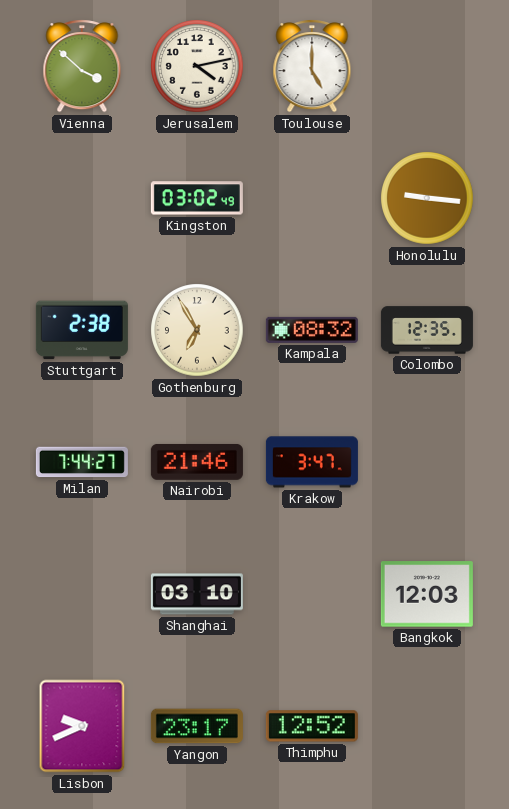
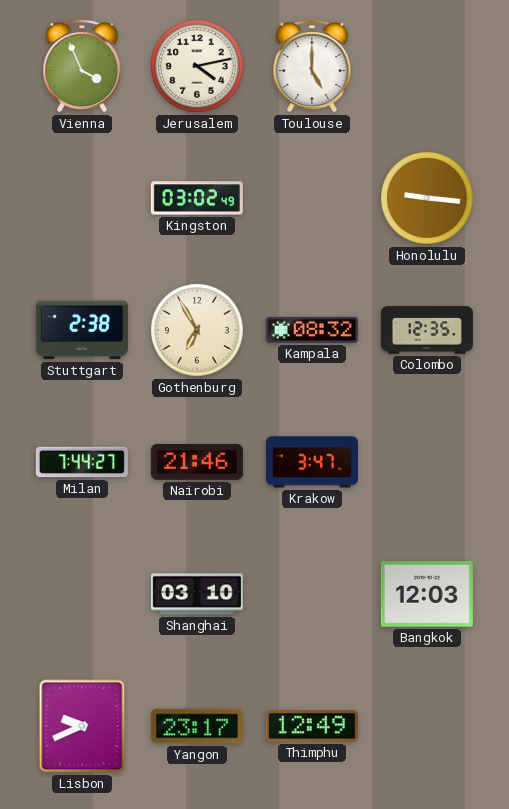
Vienna: 3:52 -> 3:56
Thimphu: 12:52 -> 12:49
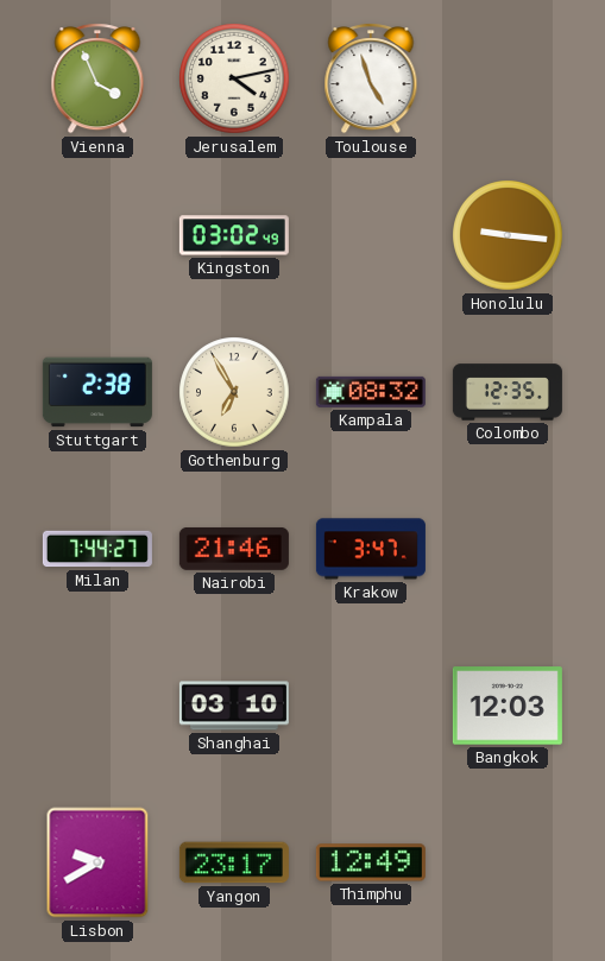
Toulouse: 5:00 -> 4:57
Lisbon: 9:41 -> 9:40
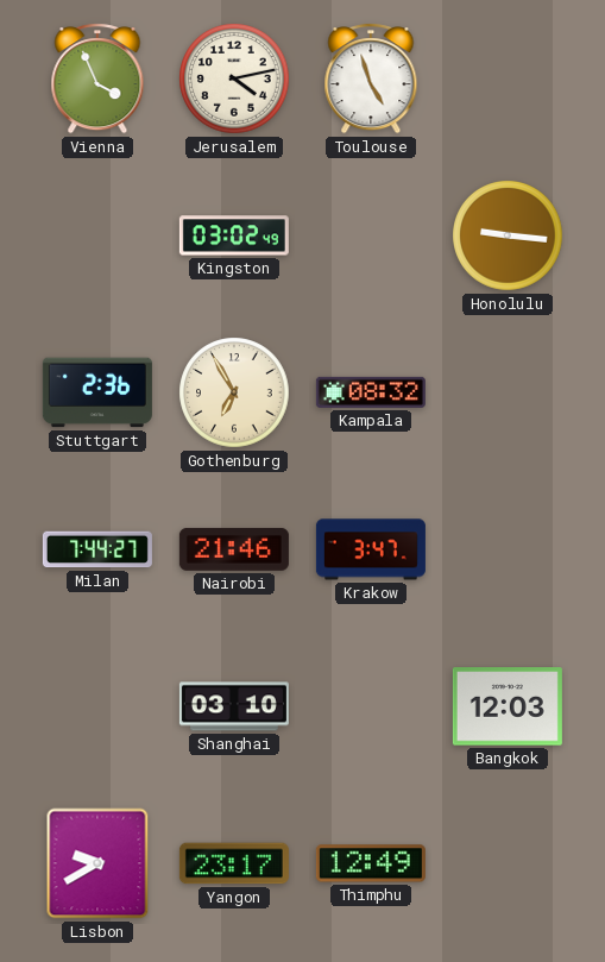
Stuttgart: 2:38 -> 2:36
Colombo: 12:35 -> none
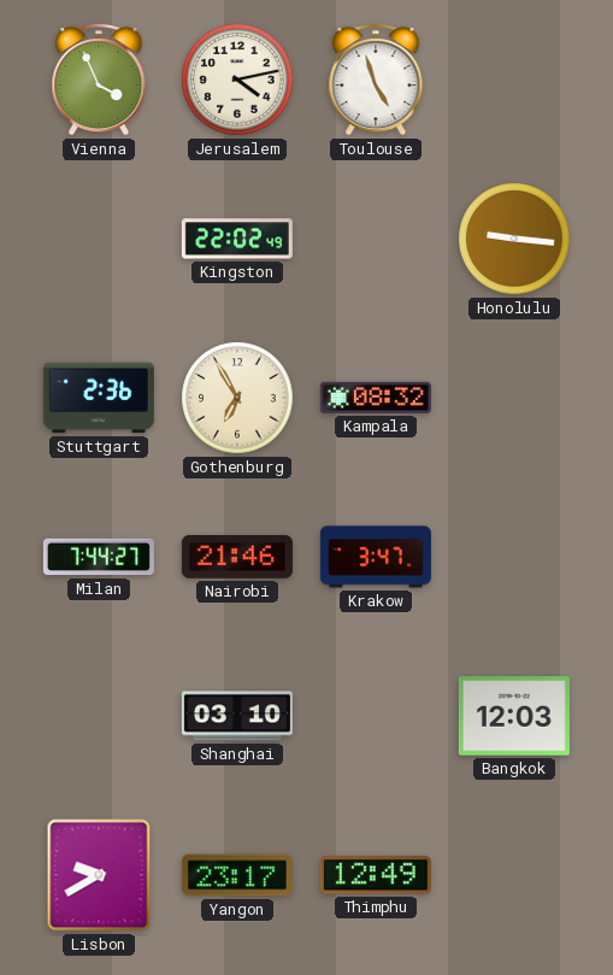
Kingston: 03:02 -> 22:02
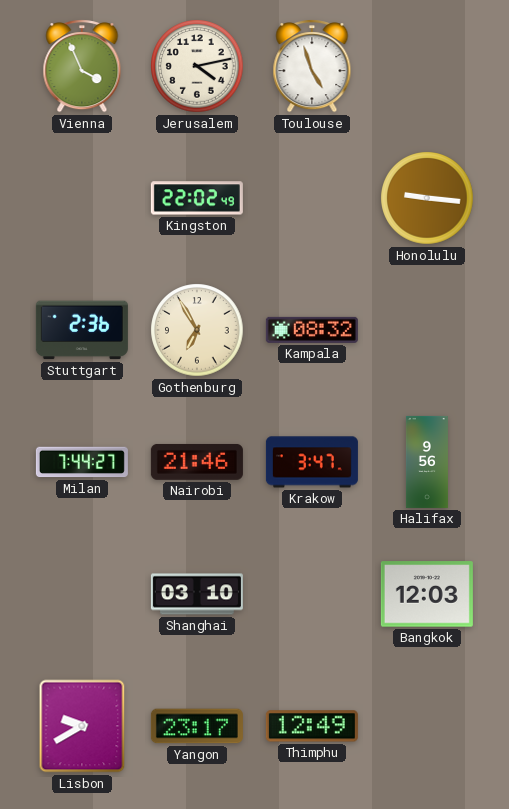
Halifax: none -> 9:56
